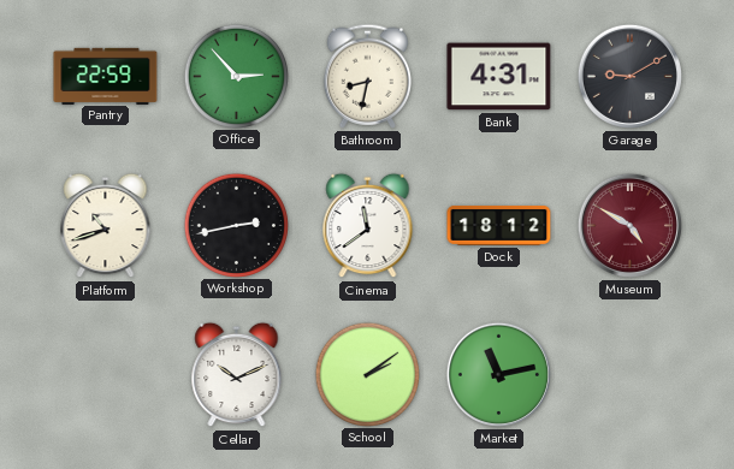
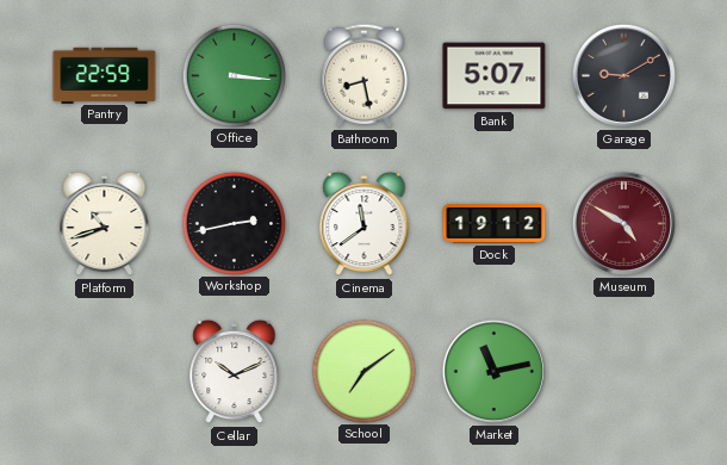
Office: 2:53 -> 3:16
Bathroom: 8:32 -> 8:28
Bank: 4:31 -> 5:07
Dock: 18:12 -> 19:12
School: 2:09 -> 7:09
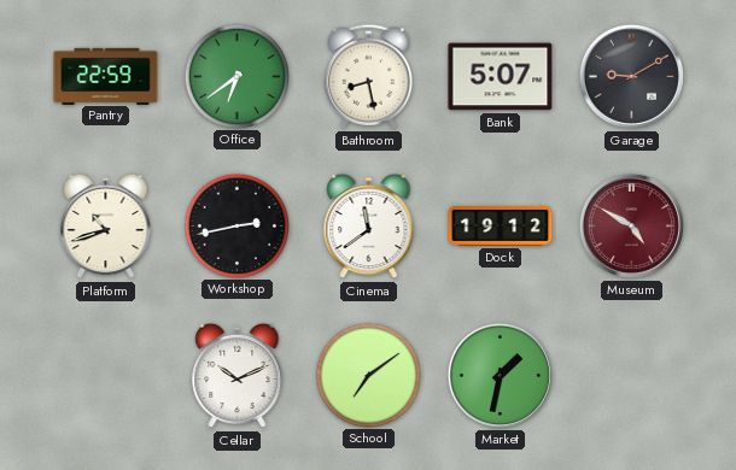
Office: 3:16 -> 6:39
Market: 11:13 -> 1:32
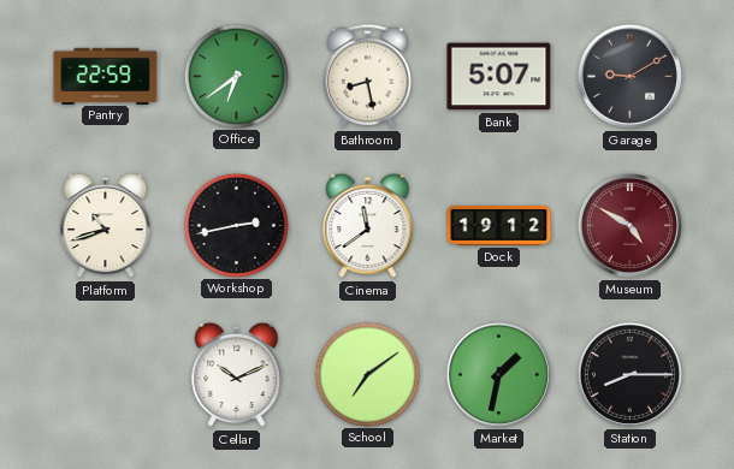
Station: none -> 8:15
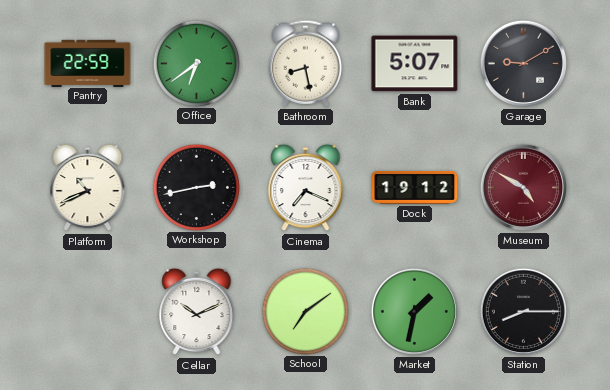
Platform: 10:42 -> 10:41
Cinema: 11:39 -> 7:19
